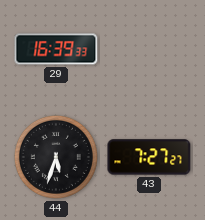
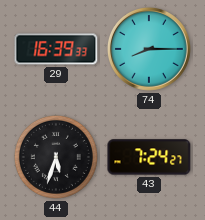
74: none -> 8:15
43: 7:27 -> 7:24
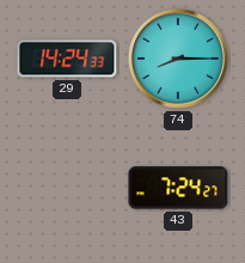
29: 16:39 -> 14:24
44: 5:33 -> none
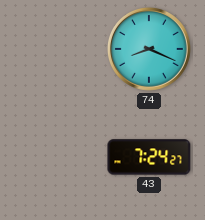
29: 14:24 -> none
74: 8:15 -> 8:19
